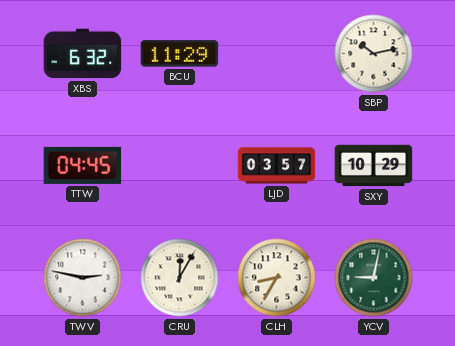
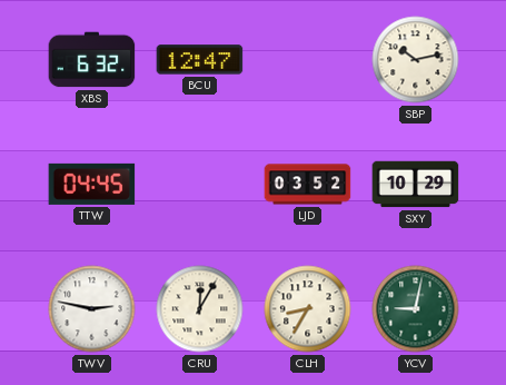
BCU: 11:29 -> 12:47
LJD: 03:57 -> 03:52
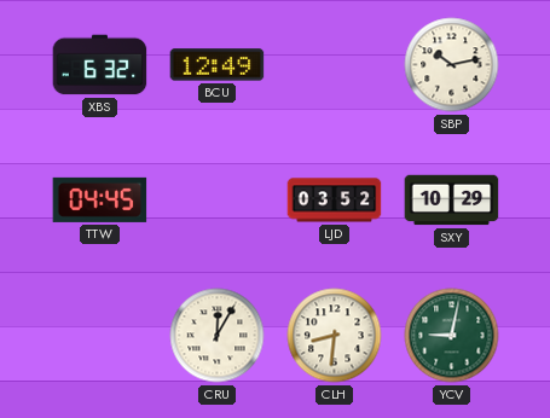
BCU: 12:47 -> 12:49
TWV: 2:47 -> none
CLH: 8:35 -> 8:31
